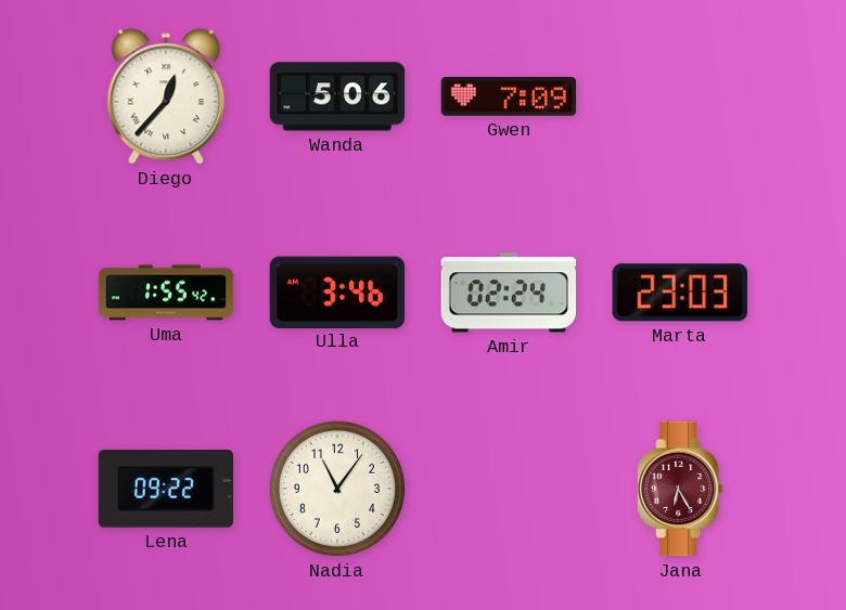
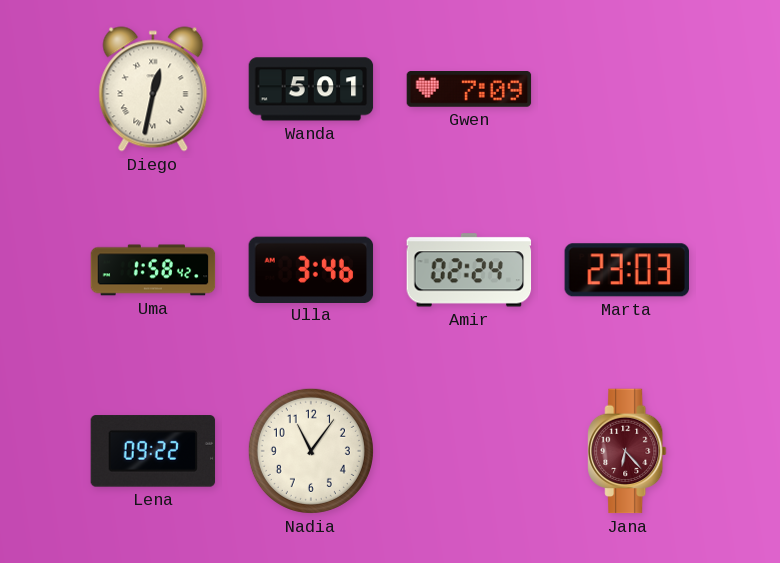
Diego: 12:37 -> 12:32
Wanda: 5:06 -> 5:01
Uma: 1:55 -> 1:58
Jana: 6:25 -> 6:23
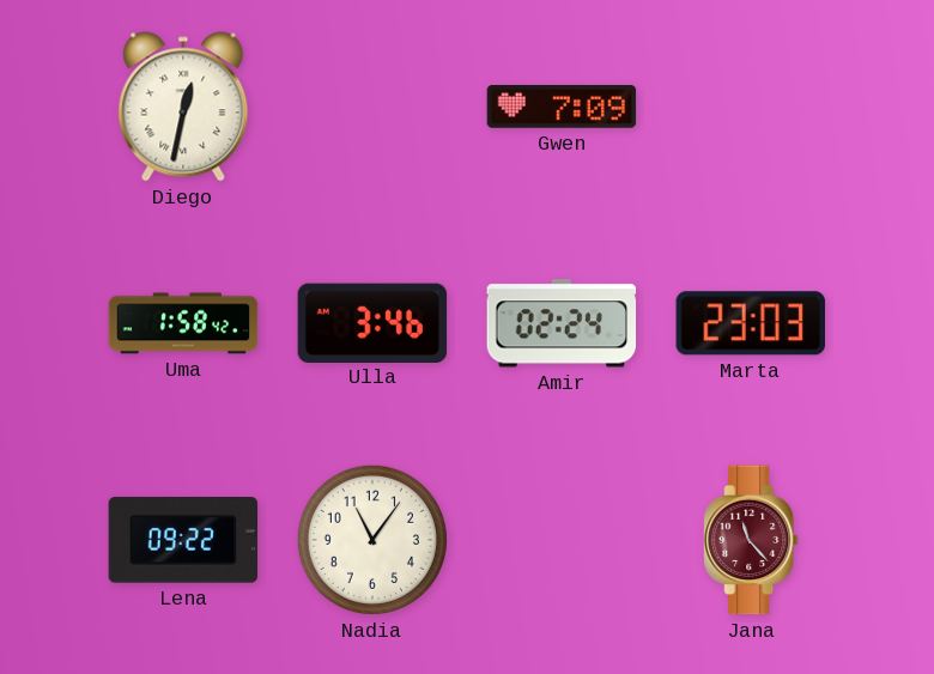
Wanda: 5:01 -> none
Jana: 6:23 -> 11:23
